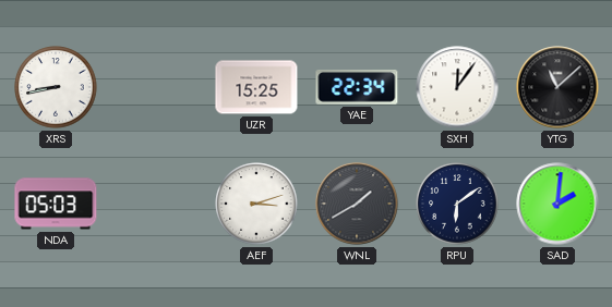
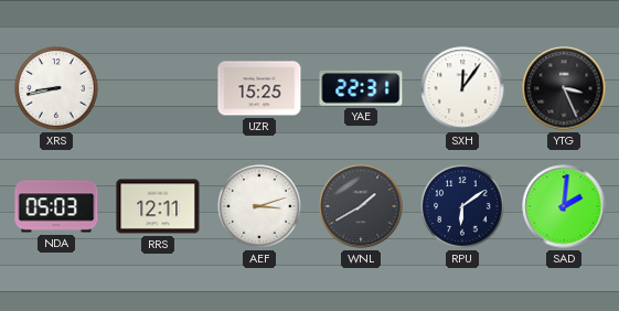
YAE: 22:34 -> 22:31
YTG: 11:08 -> 3:26
RRS: none -> 12:11
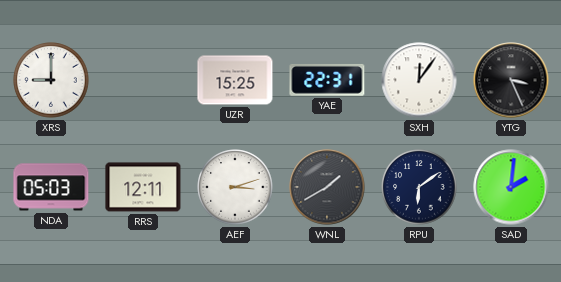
XRS: 8:43 -> 9:00
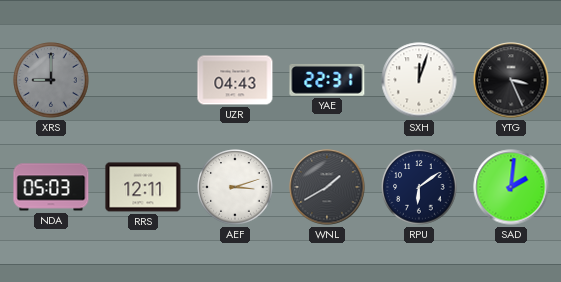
XRS dial: white -> grey
UZR: 15:25 -> 04:43
SXH: 12:06 -> 12:03
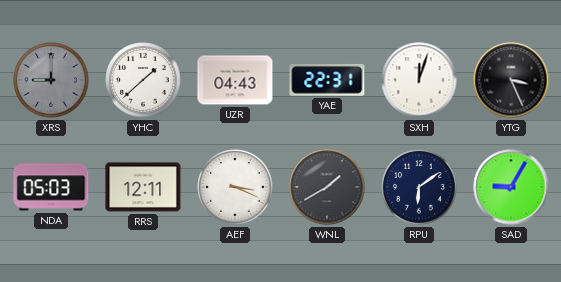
YHC: none -> 1:38
AEF: 3:12 -> 3:19
SAD: 2:01 -> 9:05
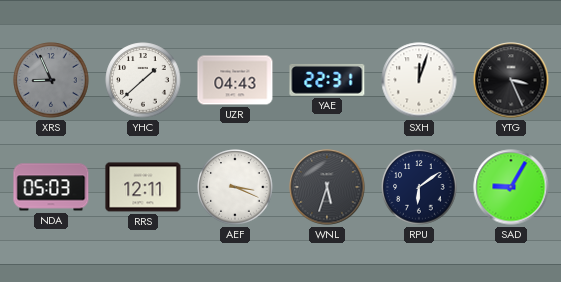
XRS: 9:00 -> 8:56
WNL: 1:40 -> 5:33
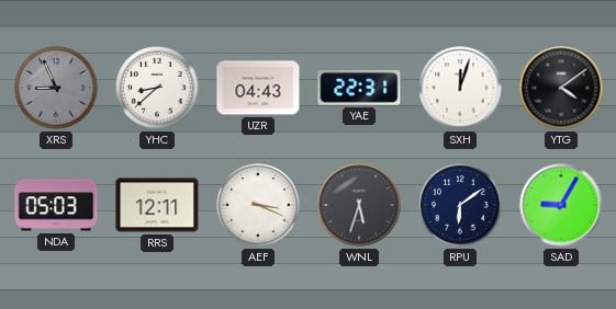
YHC: 1:38 -> 8:38
YTG: 3:26 -> 4:09
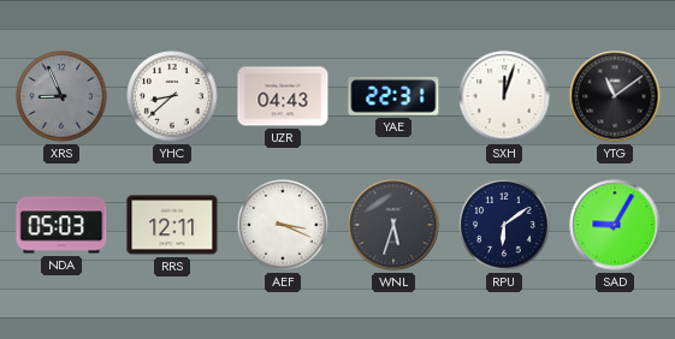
YTG: 4:09 -> 11:09
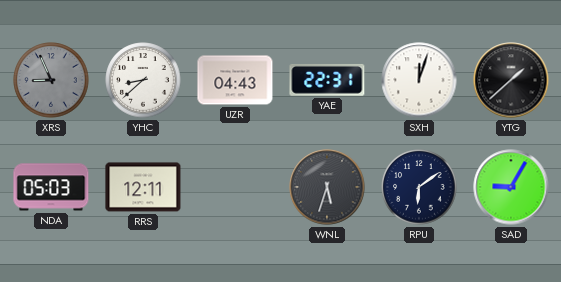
YTG: 11:09 -> 1:38
AEF: 3:19 -> none
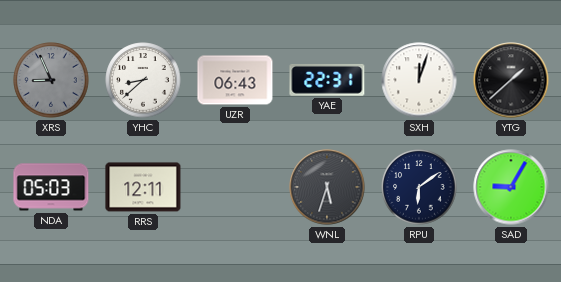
UZR: 04:43 -> 06:43
